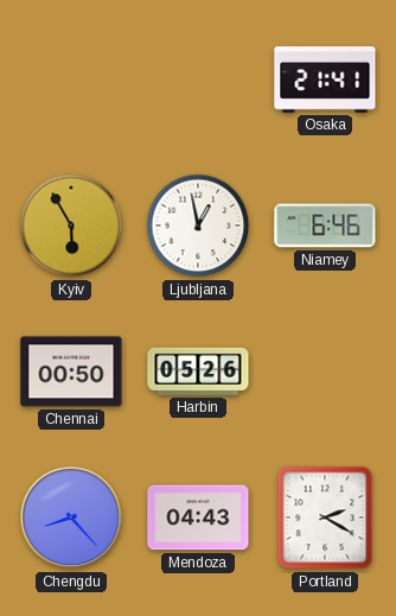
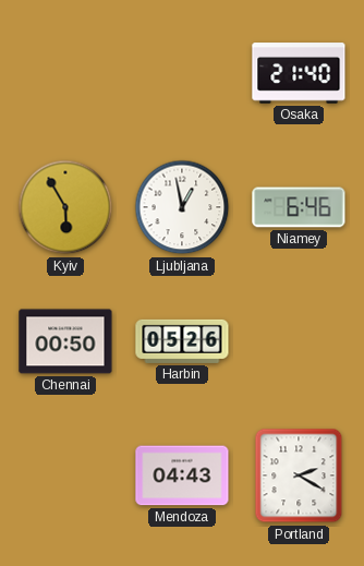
Osaka: 21:41 -> 21:40
Chengdu: 8:23 -> none
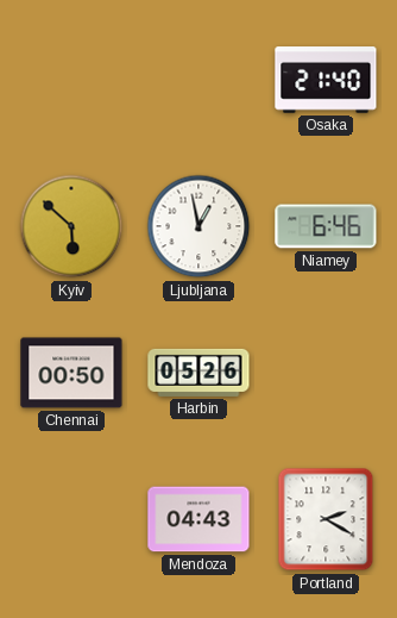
Kyiv: 5:55 -> 5:52
